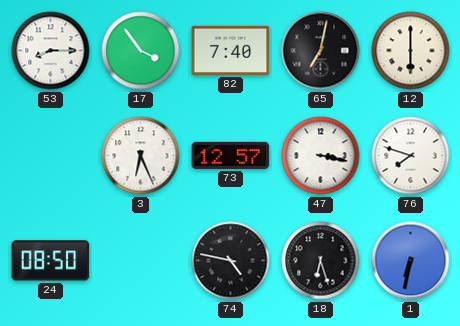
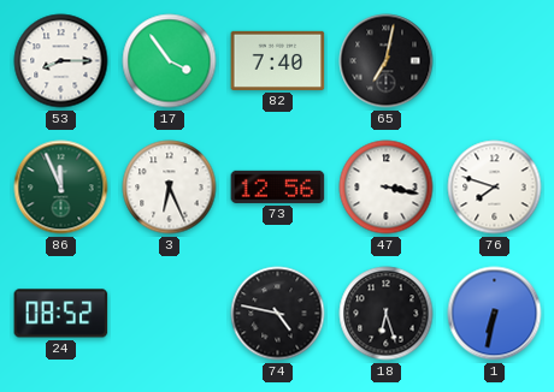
12: 6:00 -> none
86: none -> 11:56
73: 12:57 -> 12:56
24: 08:50 -> 08:52
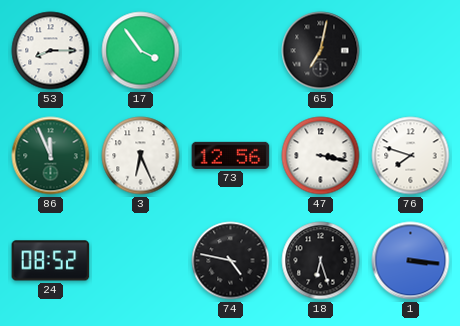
82: 7:40 -> none
1: 6:32 -> 3:16
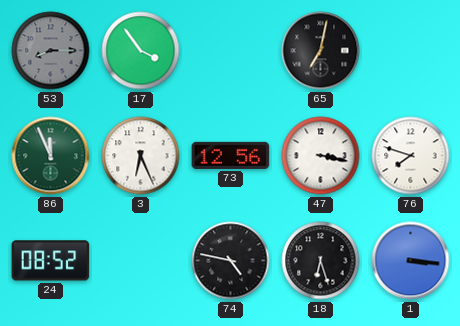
53 dial: white -> grey
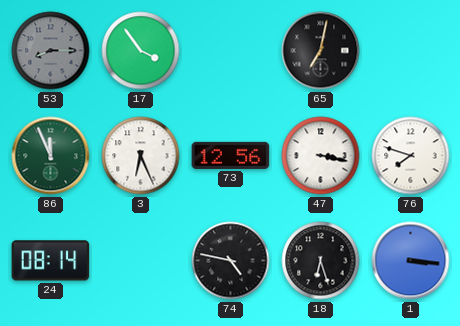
24: 08:52 -> 08:14
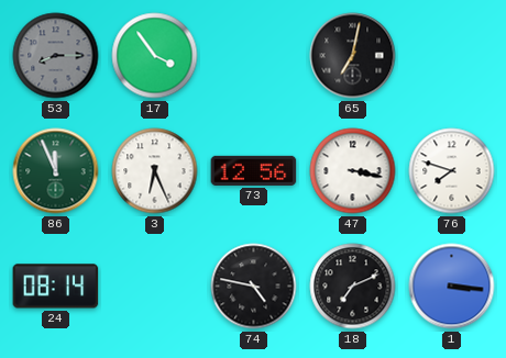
18: 6:27 -> 7:11
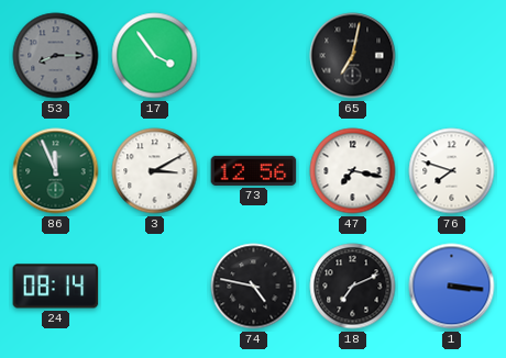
3: 6:26 -> 3:10
47: 3:17 -> 7:17
